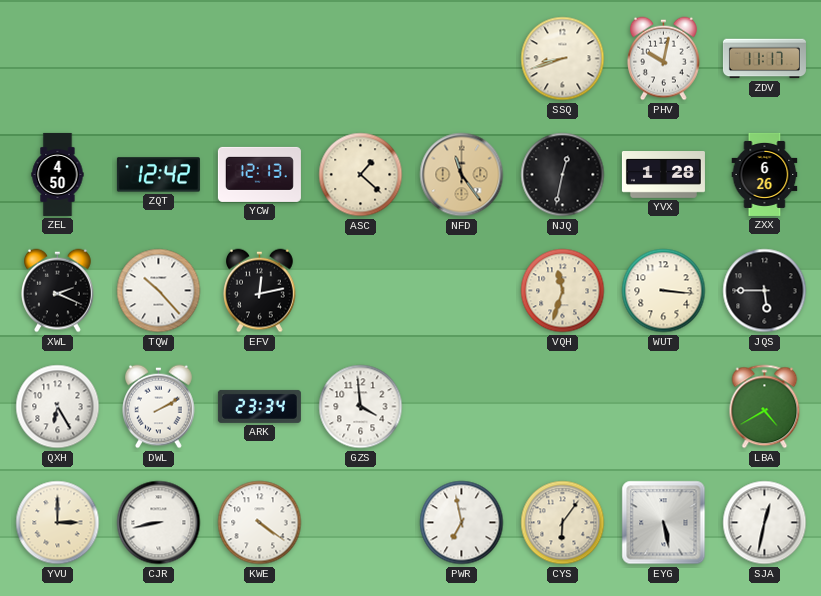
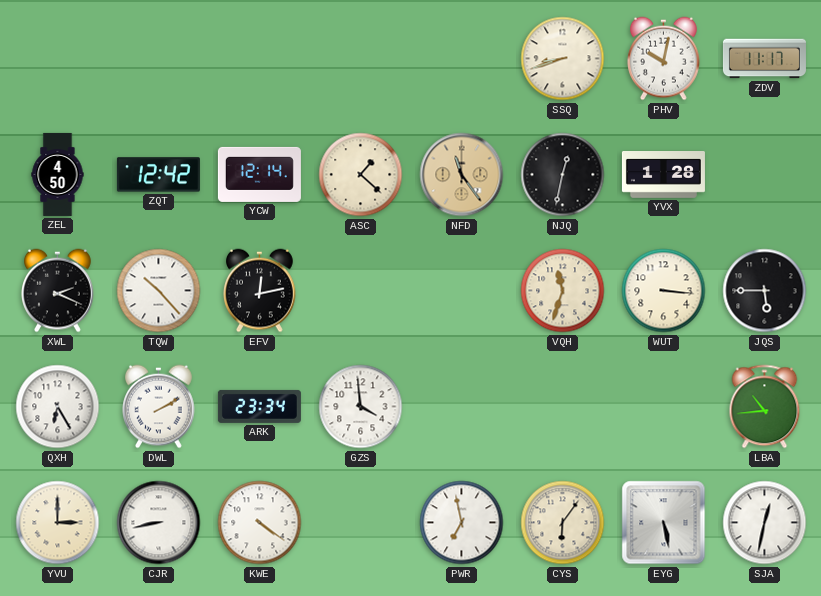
YCW: 12:13 -> 12:14
ZXX: 6:26 -> none
LBA: 4:40 -> 10:44
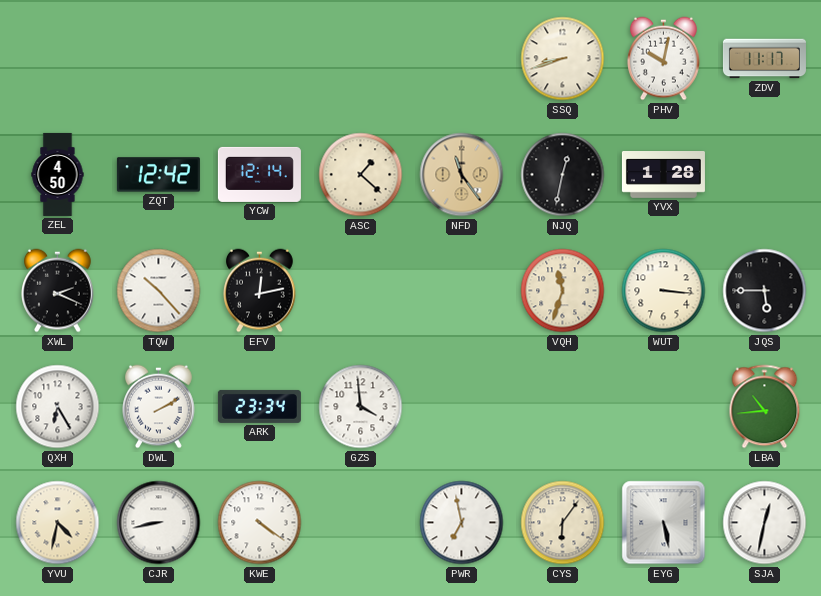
YVU: 3:00 -> 4:32
